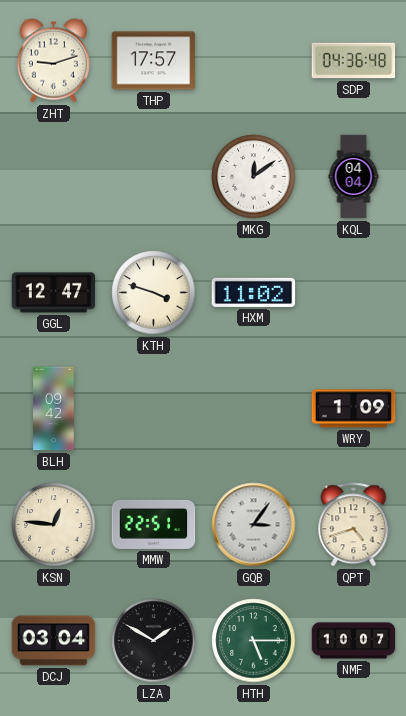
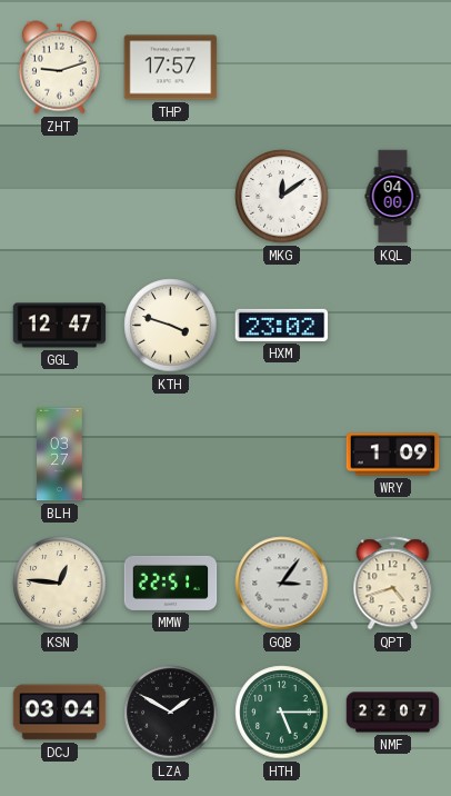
SDP: 04:36 -> none
KQL: 04:04 -> 04:00
HXM: 11:02 -> 23:02
BLH: 09:42 -> 03:27
NMF: 10:07 -> 22:07
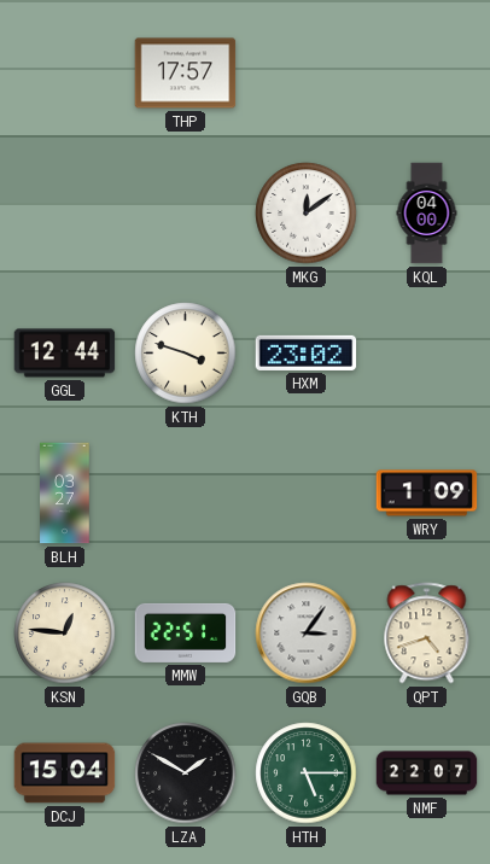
ZHT: 9:12 -> none
GGL: 12:47 -> 12:44
DCJ: 03:04 -> 15:04
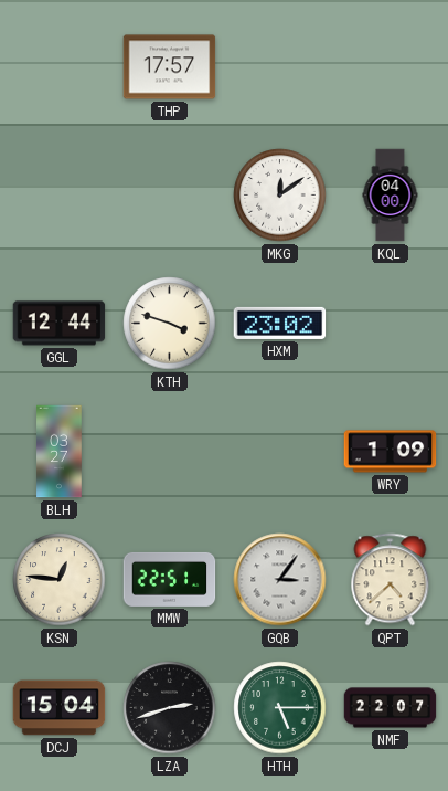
QPT: 4:42 -> 4:38
LZA: 1:50 -> 2:42
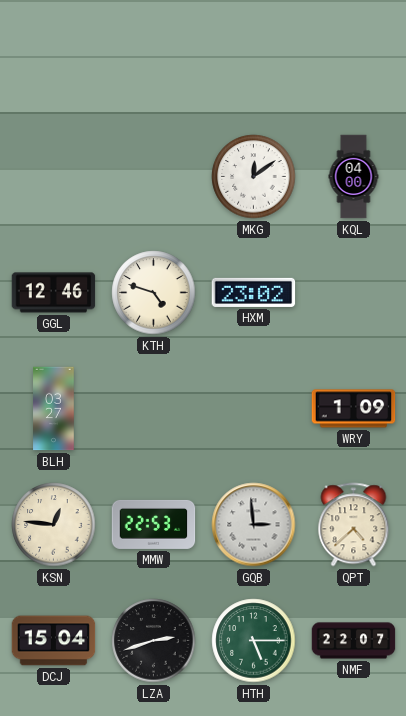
THP: 17:57 -> none
GGL: 12:44 -> 12:46
KTH: 3:48 -> 4:48
MMW: 22:51 -> 22:53
GQB: 3:06 -> 2:59
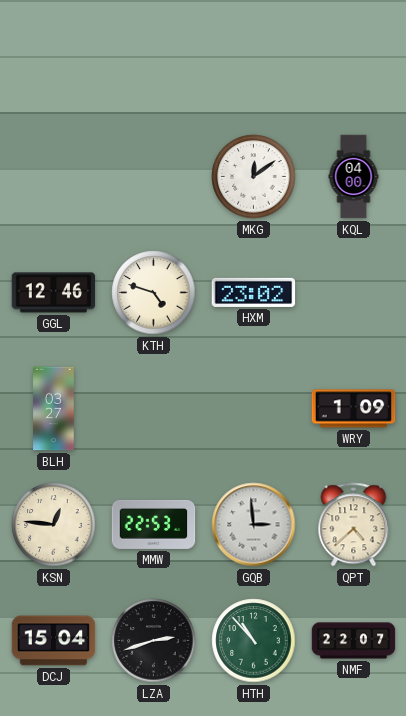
HTH: 5:15 -> 10:53
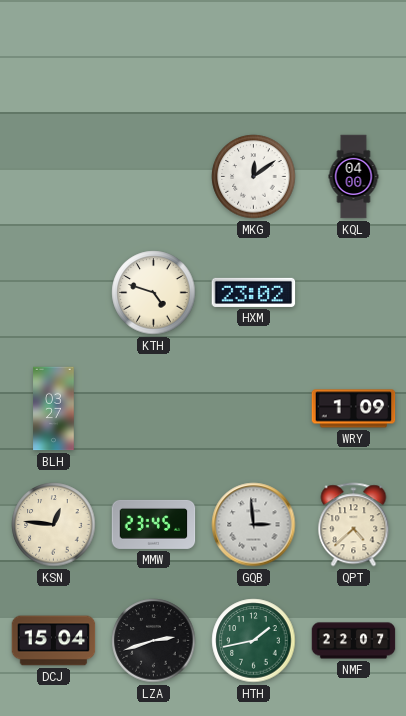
GGL: 12:46 -> none
MMW: 22:53 -> 23:45
HTH: 10:53 -> 1:43
